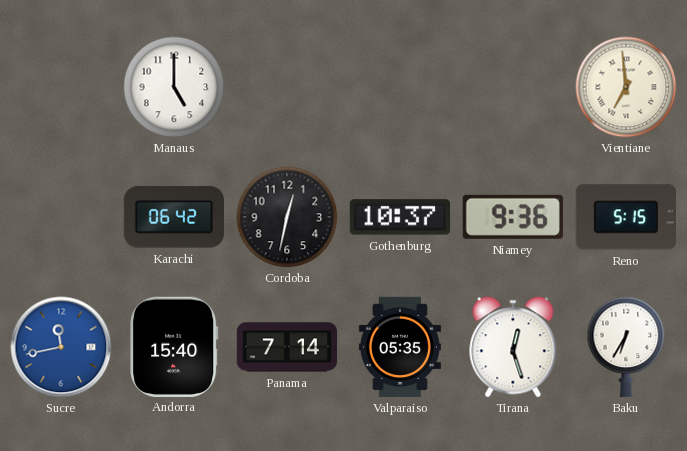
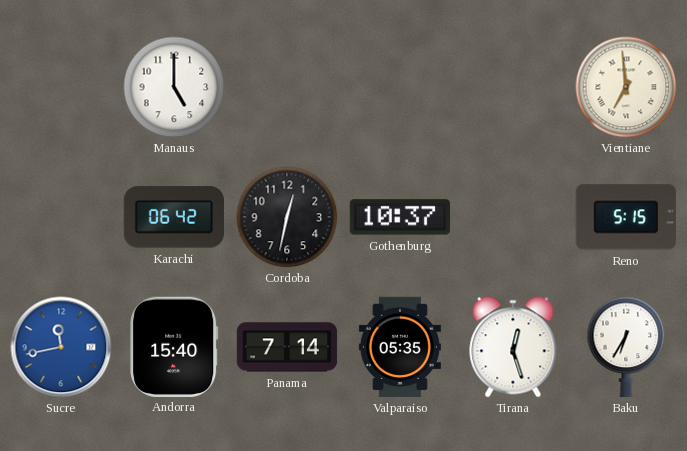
Niamey: 9:36 -> none
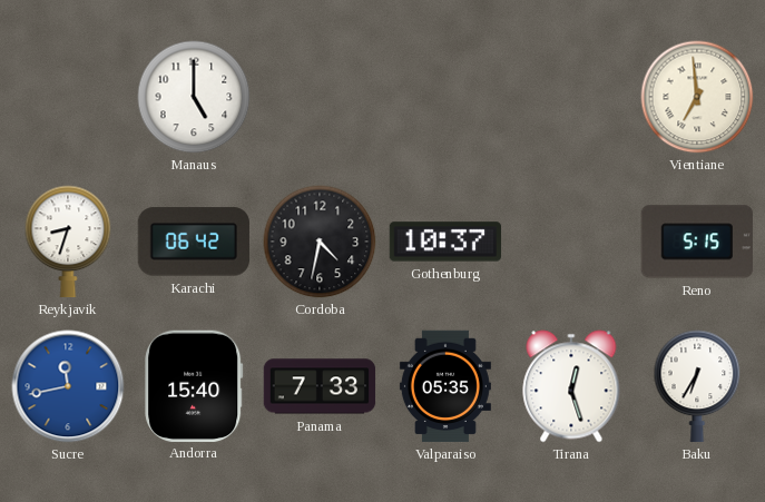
Reykjavik: none -> 8:33
Cordoba: 12:32 -> 4:32
Panama: 7:14 -> 7:33
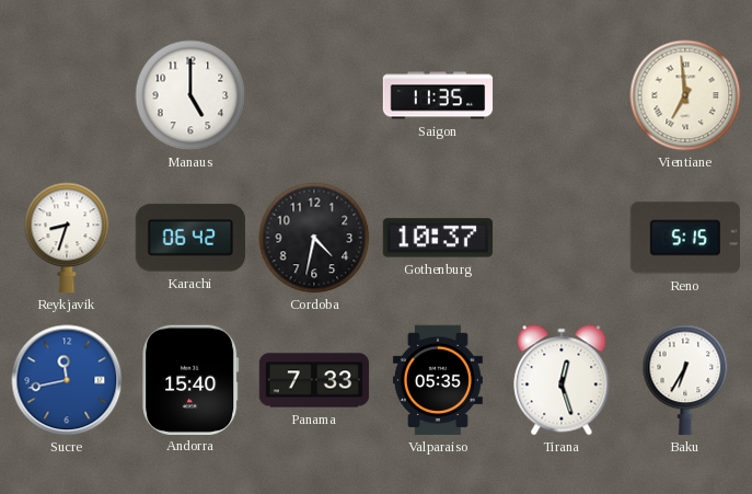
Saigon: none -> 11:35
